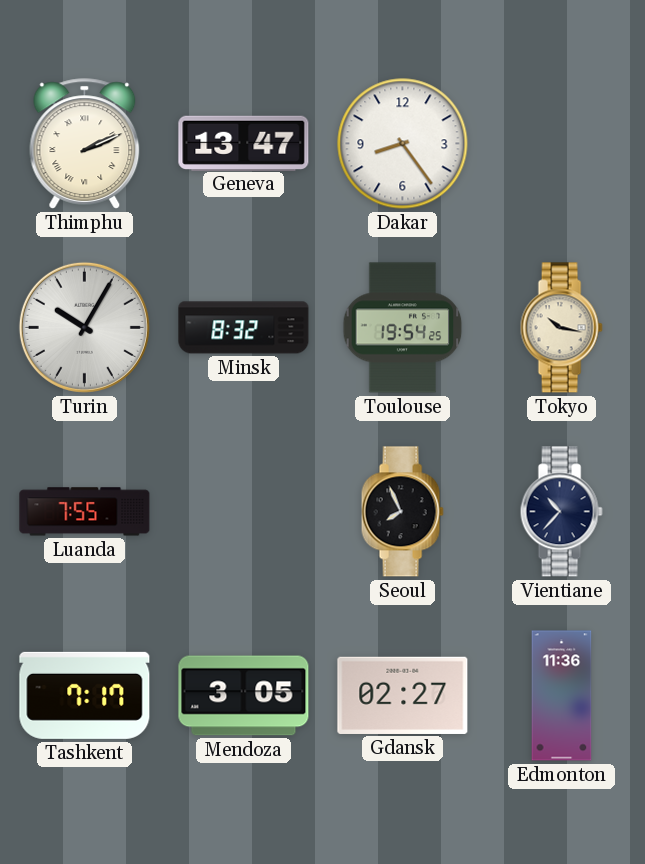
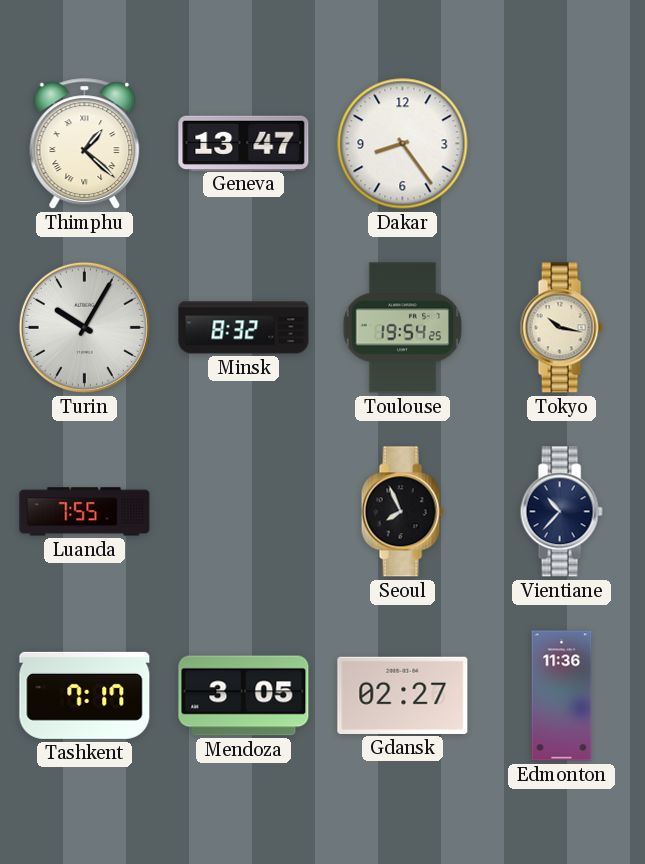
Thimphu: 2:11 -> 1:22
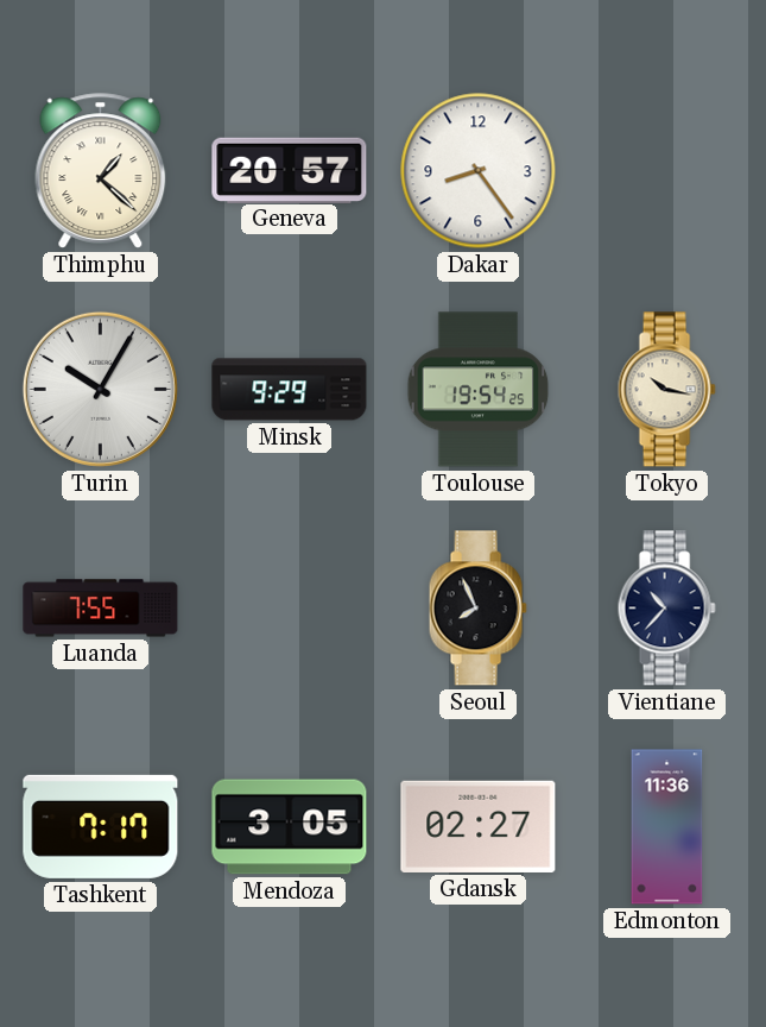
Geneva: 13:47 -> 20:57
Minsk: 8:32 -> 9:29
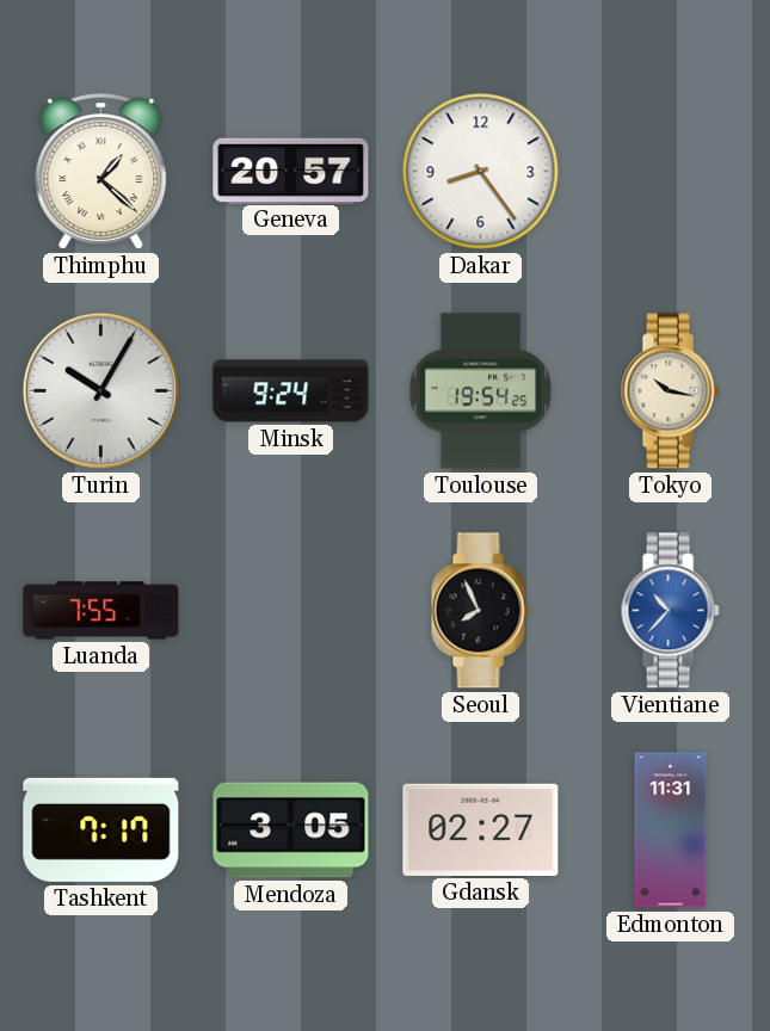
Minsk: 9:29 -> 9:24
Vientiane dial: navy -> blue
Edmonton: 11:36 -> 11:31
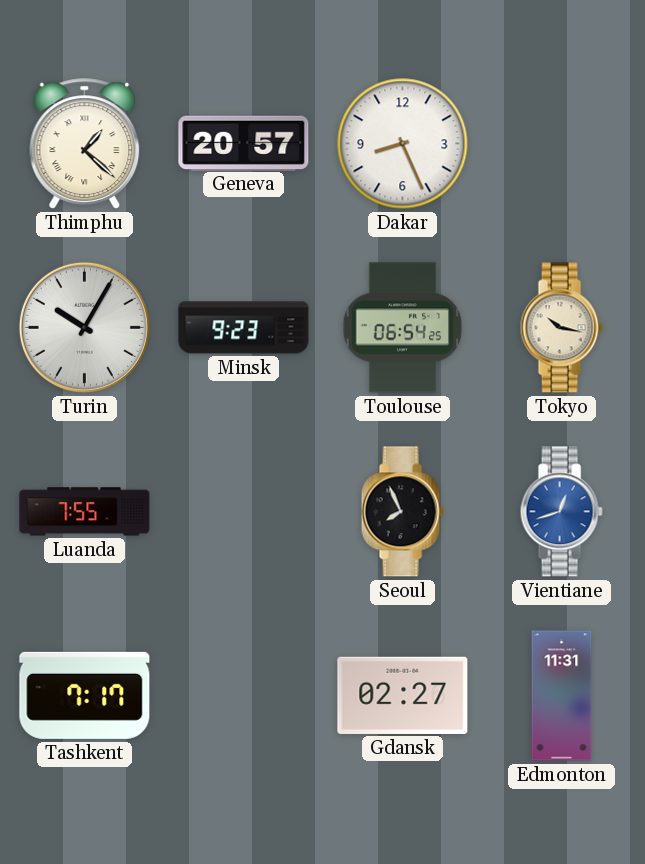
Dakar: 8:24 -> 8:26
Minsk: 9:24 -> 9:23
Toulouse: 19:54 -> 06:54
Vientiane: 10:37 -> 12:42
Mendoza: 3:05 -> none
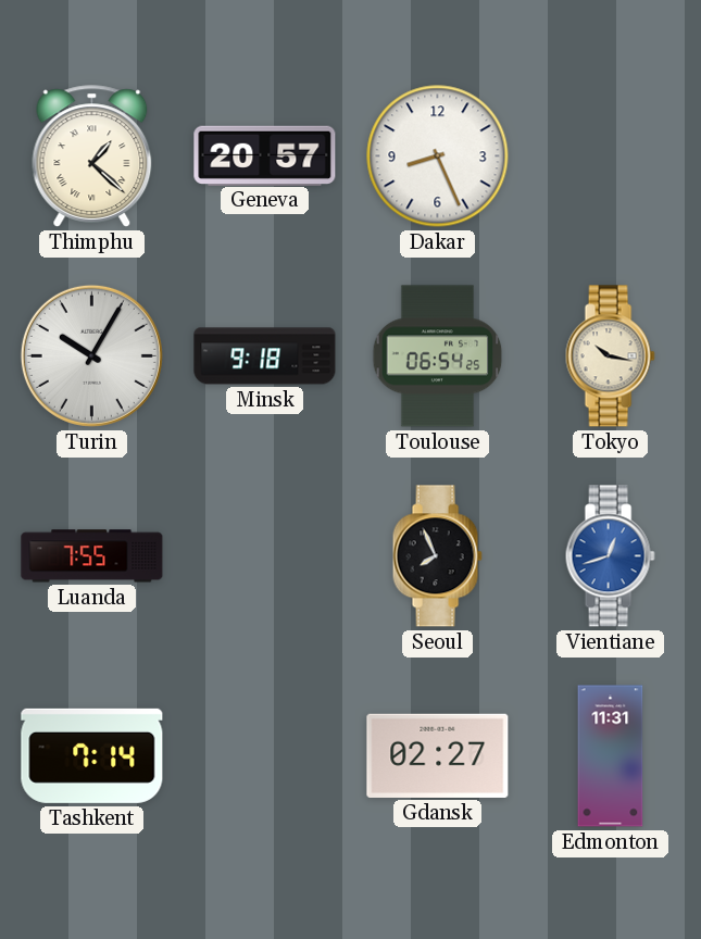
Minsk: 9:23 -> 9:18
Tashkent: 7:17 -> 7:14
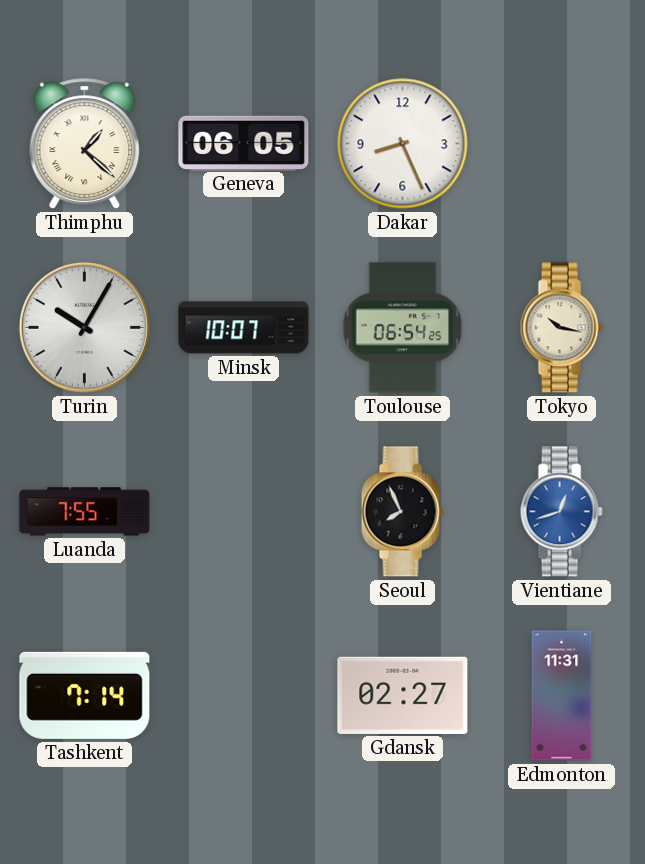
Geneva: 20:57 -> 06:05
Minsk: 9:18 -> 10:07
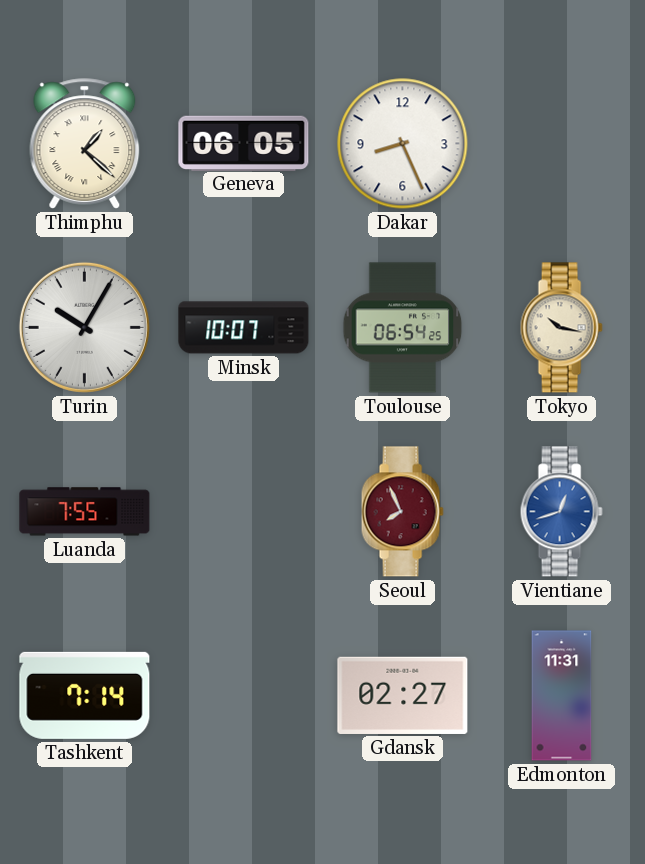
Seoul dial: black -> burgundy
